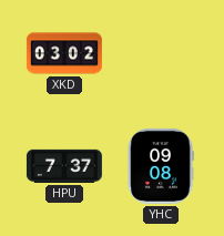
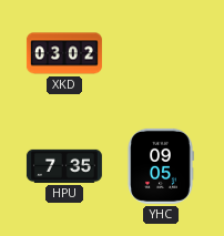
HPU: 7:37 -> 7:35
YHC: 09:08 -> 09:05
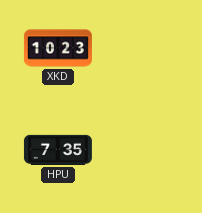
XKD: 03:02 -> 10:23
YHC: 09:05 -> none
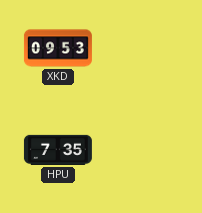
XKD: 10:23 -> 09:53
